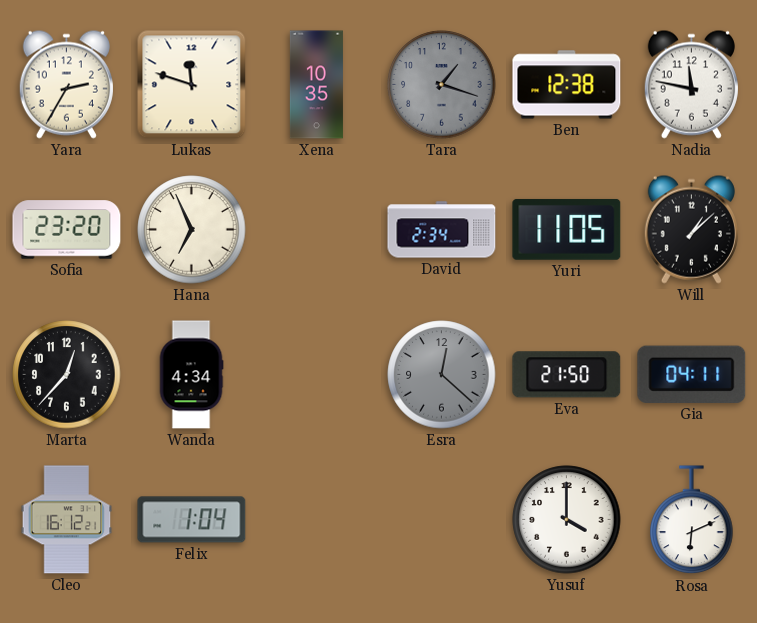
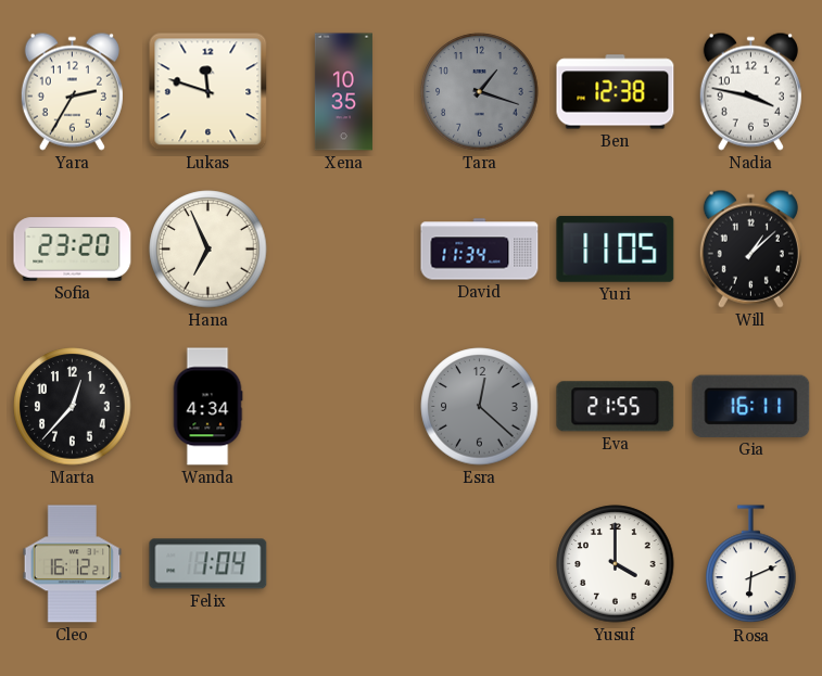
Nadia: 11:47 -> 3:47
David: 2:34 -> 11:34
Eva: 21:50 -> 21:55
Gia: 04:11 -> 16:11
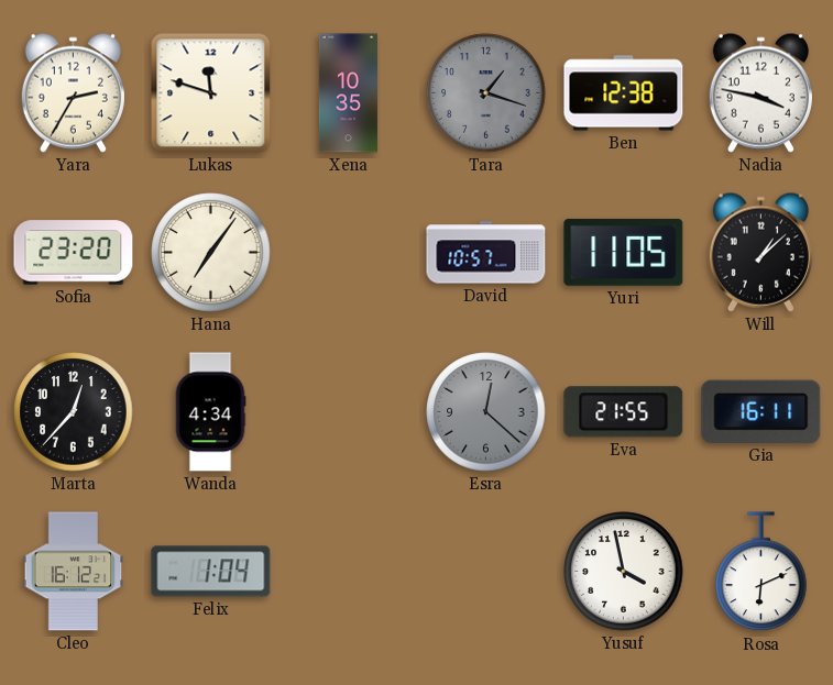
Hana: 6:56 -> 7:06
David: 11:34 -> 10:57
Yusuf: 4:00 -> 3:58
